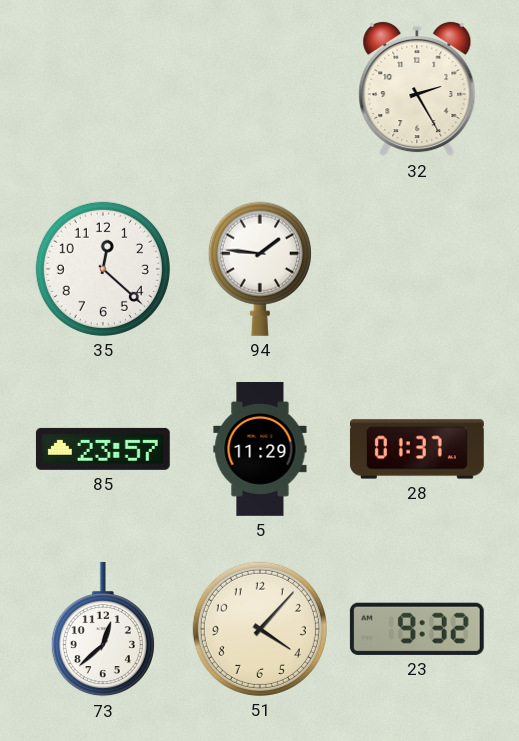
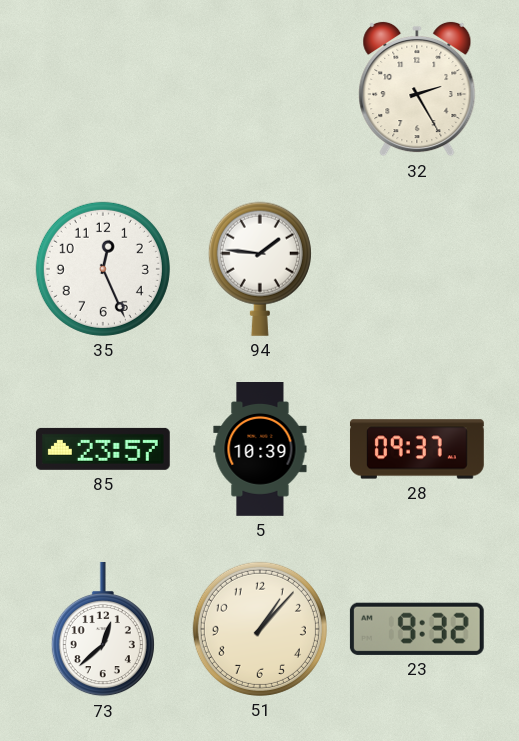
35: 12:22 -> 12:26
5: 11:29 -> 10:39
28: 01:37 -> 09:37
51: 4:07 -> 1:07
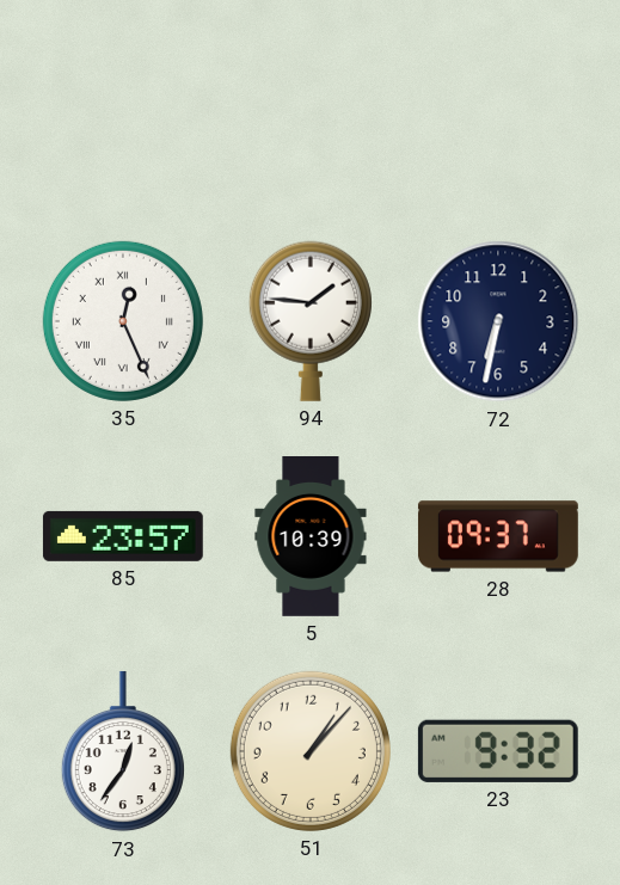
32: 2:25 -> none
35 numerals: Arabic -> Roman
72: none -> 6:32
73: 12:38 -> 12:36
